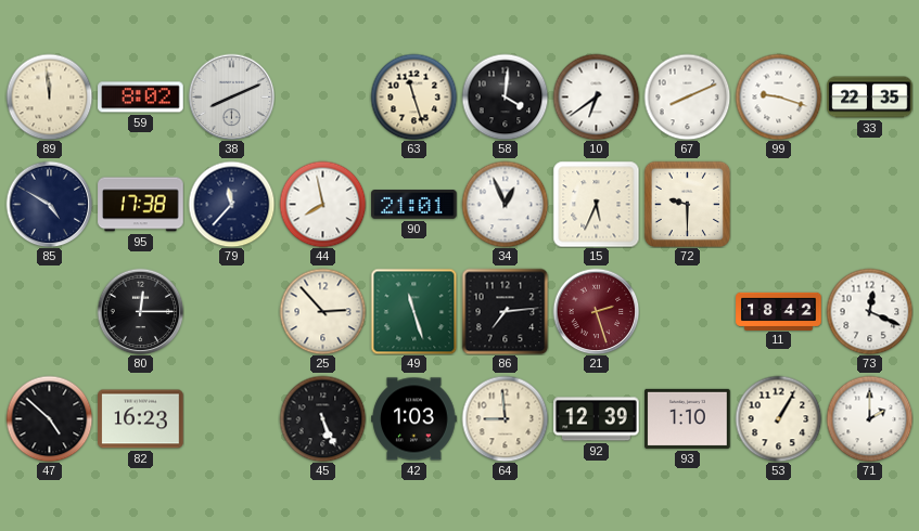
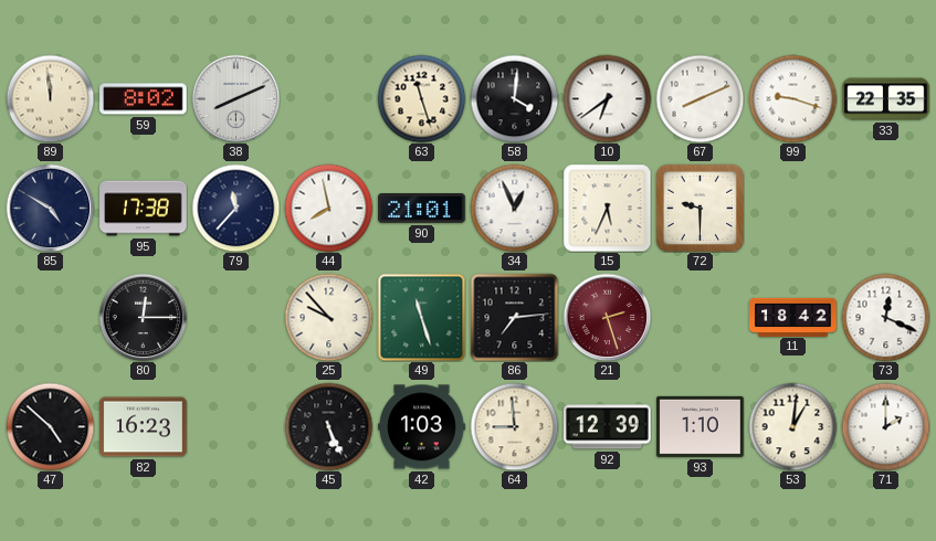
25: 2:53 -> 9:53
53: 1:05 -> 1:01
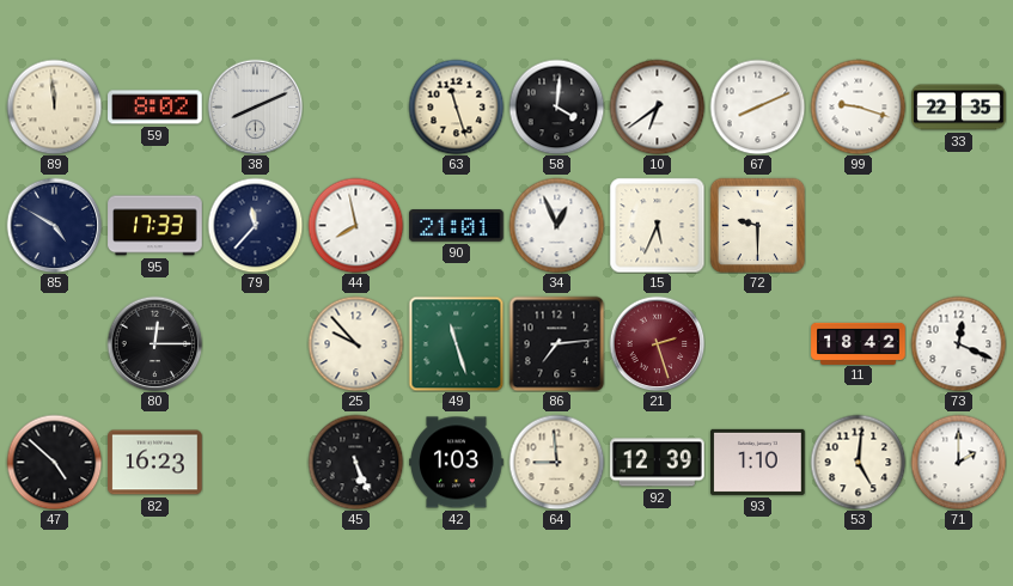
95: 17:38 -> 17:33
53: 1:01 -> 5:01
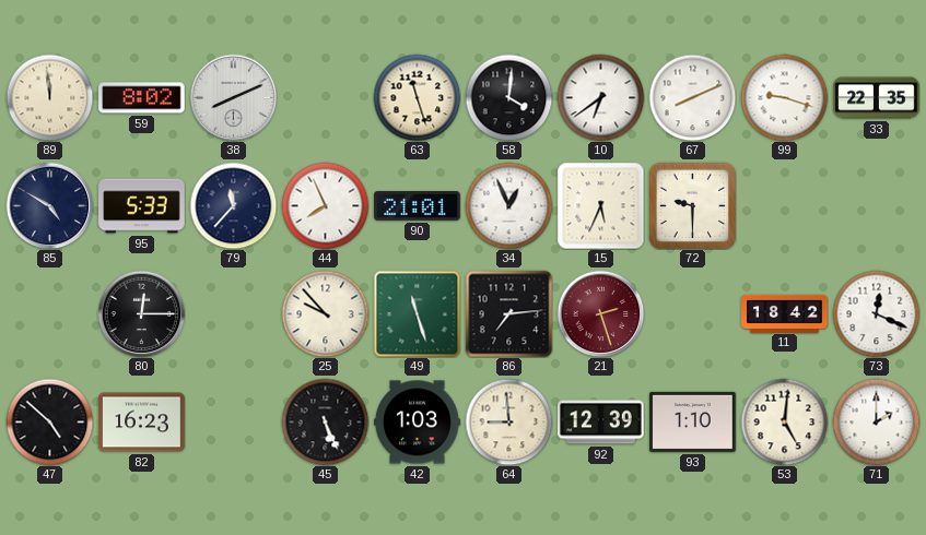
95: 17:33 -> 5:33
44: 7:58 -> 7:56
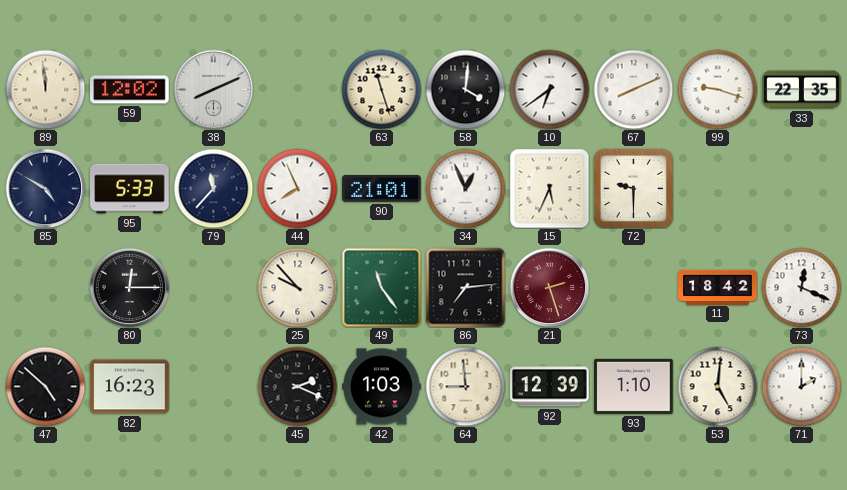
59: 8:02 -> 12:02
49: 11:27 -> 11:24
45: 5:26 -> 2:19
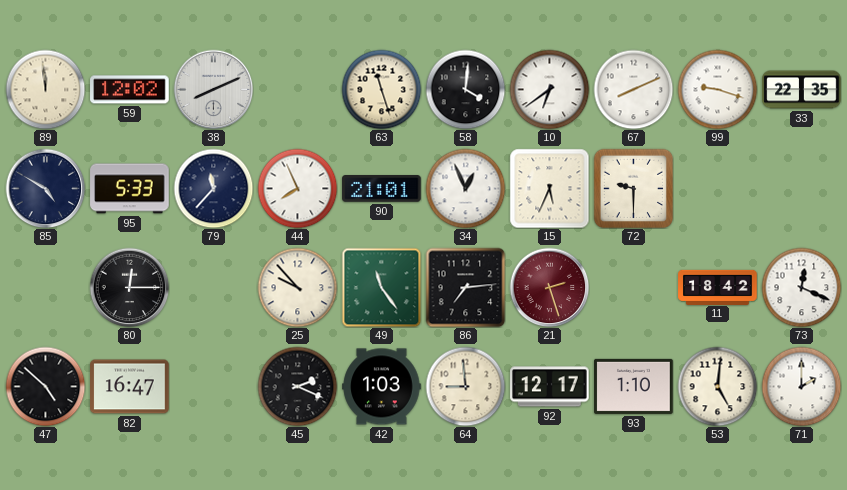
82: 16:23 -> 16:47
92: 12:39 -> 12:17
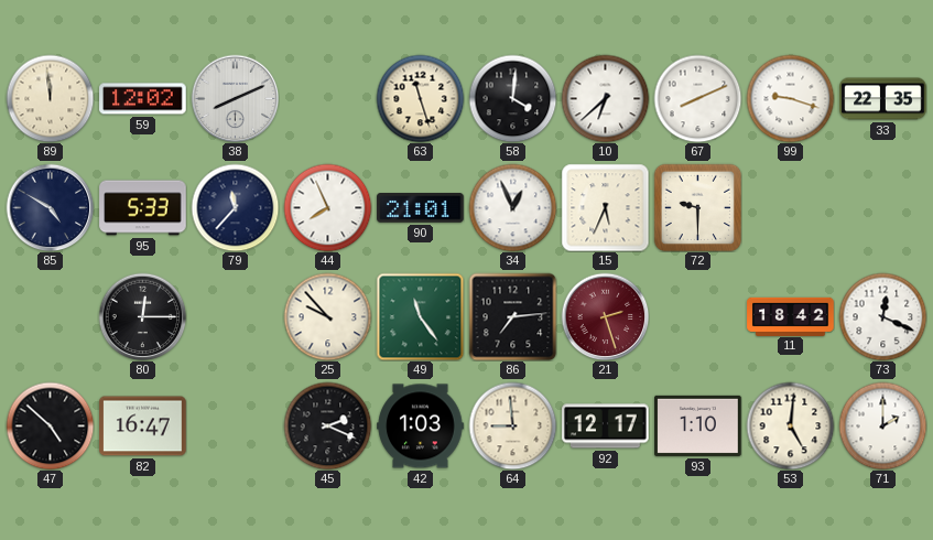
10: 6:39 -> 6:38
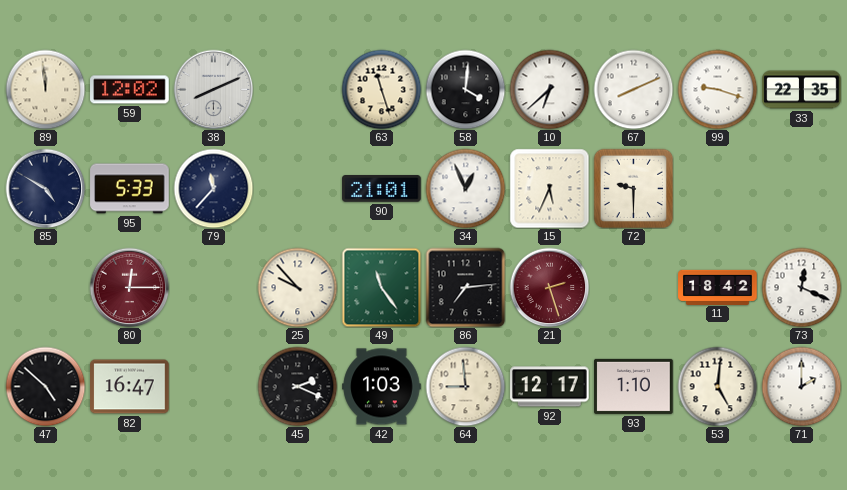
44: 7:56 -> none
80 dial: black -> burgundy
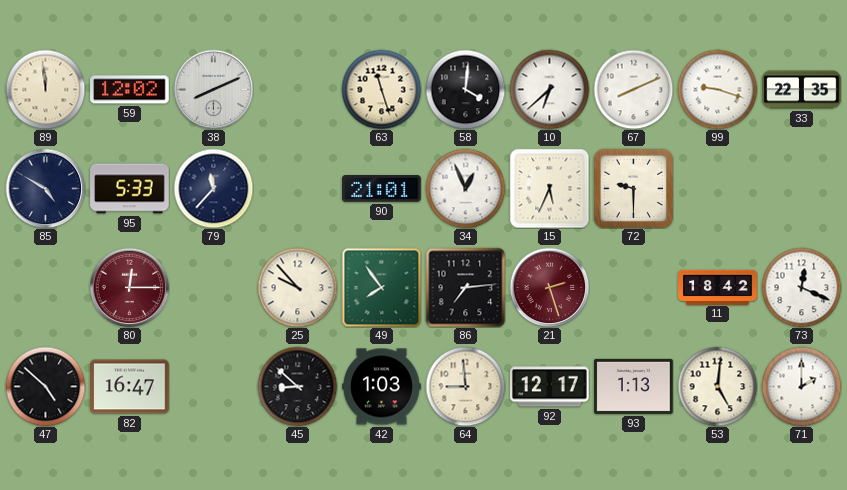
49: 11:24 -> 7:54
45: 2:19 -> 8:52
93: 1:10 -> 1:13
